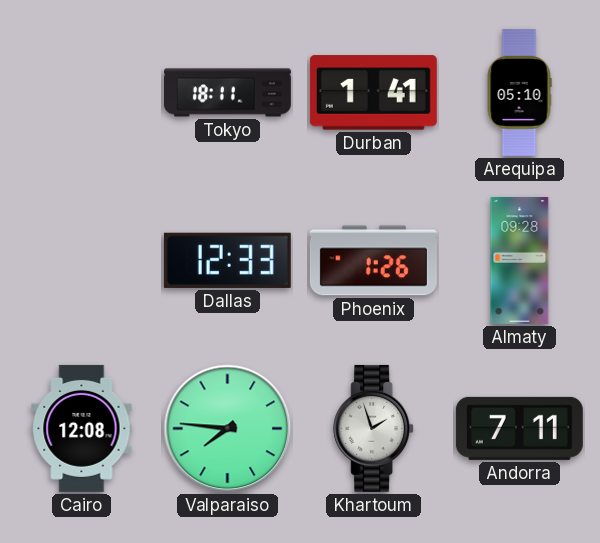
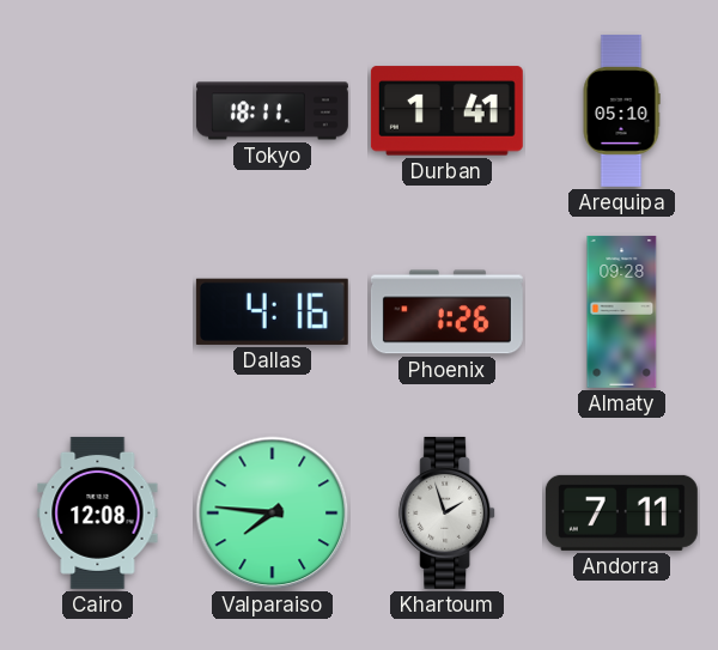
Dallas: 12:33 -> 4:16
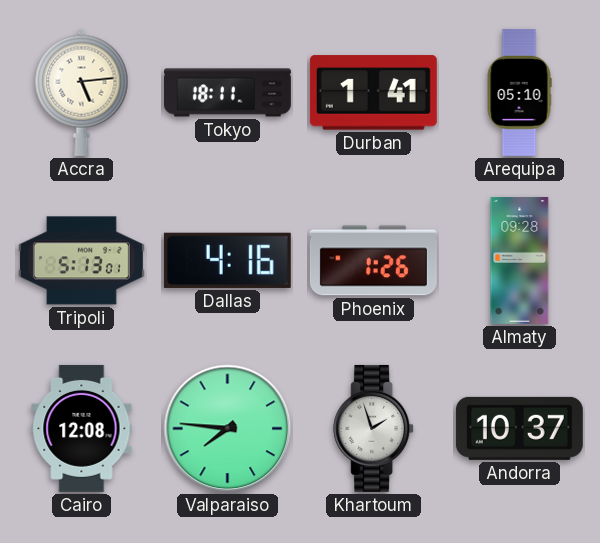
Accra: none -> 5:14
Tripoli: none -> 5:13
Andorra: 7:11 -> 10:37
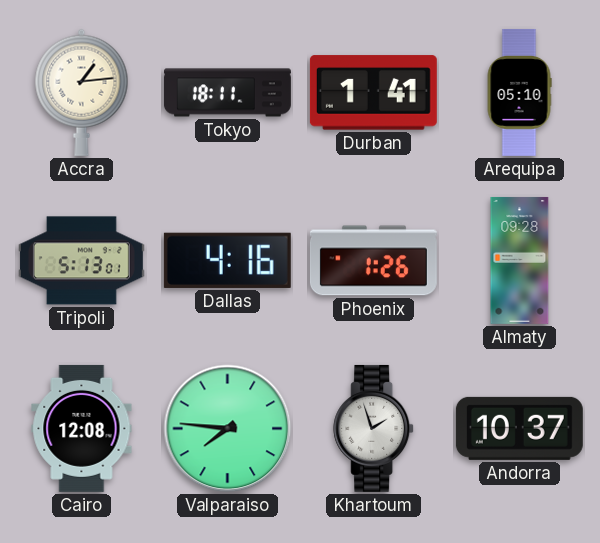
Accra: 5:14 -> 1:14
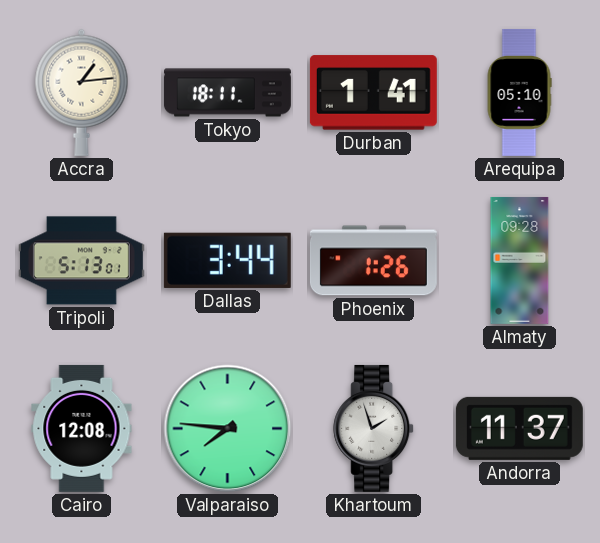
Dallas: 4:16 -> 3:44
Andorra: 10:37 -> 11:37
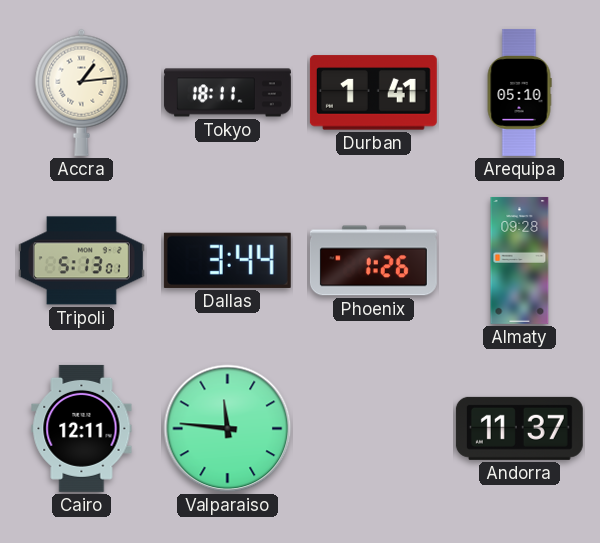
Cairo: 12:08 -> 12:11
Valparaiso: 7:46 -> 11:46
Khartoum: 1:57 -> none
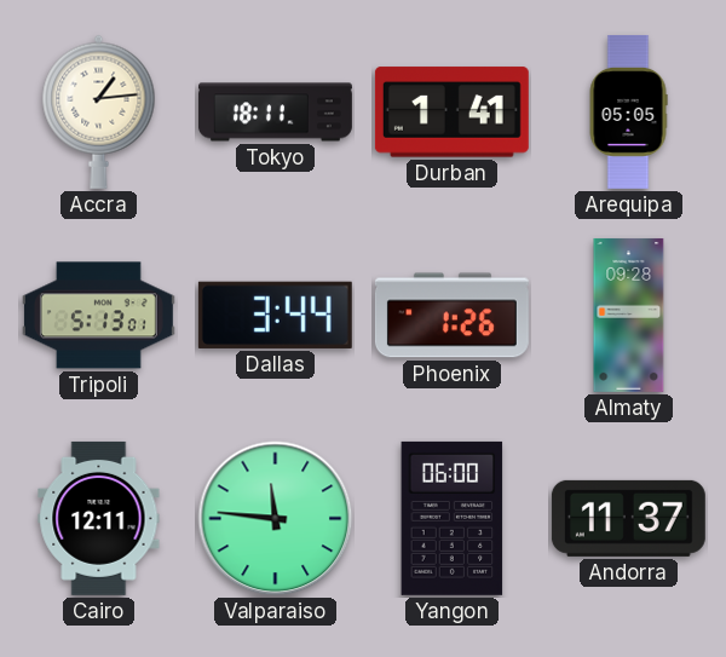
Arequipa: 05:10 -> 05:05
Yangon: none -> 06:00
